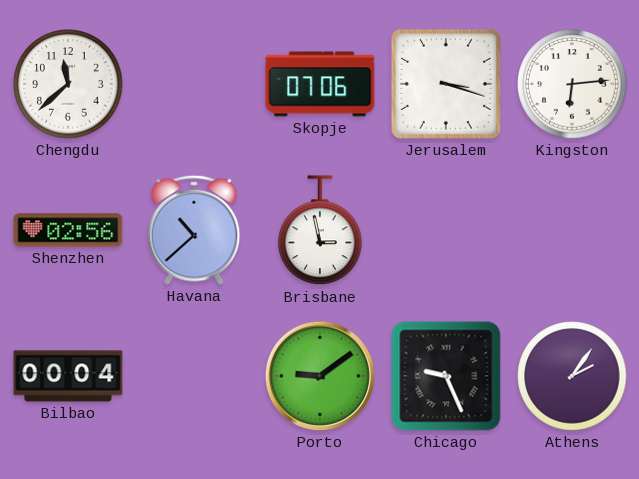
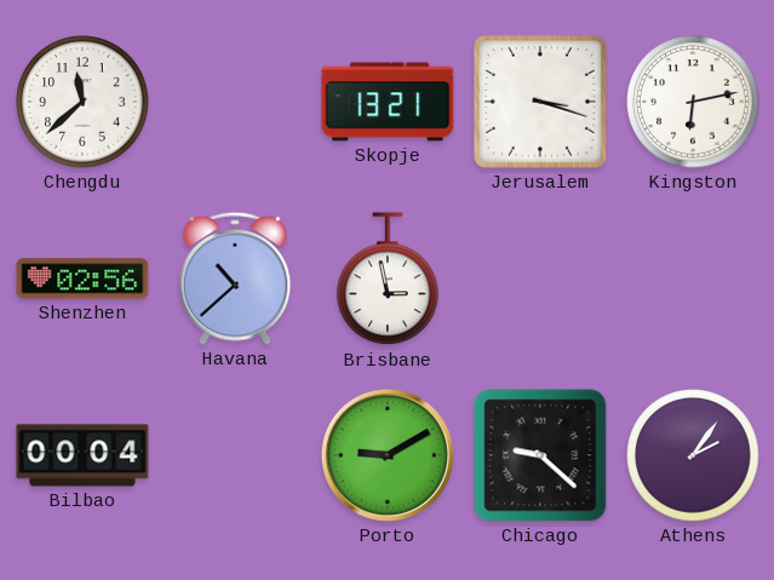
Skopje: 07:06 -> 13:21
Kingston: 6:14 -> 6:13
Porto: 9:09 -> 9:10
Chicago: 9:26 -> 9:22
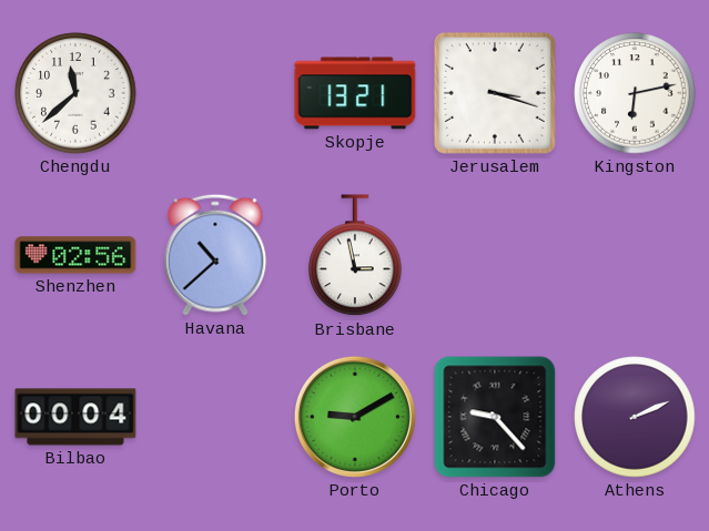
Chicago: 9:22 -> 9:23
Athens: 2:06 -> 2:11
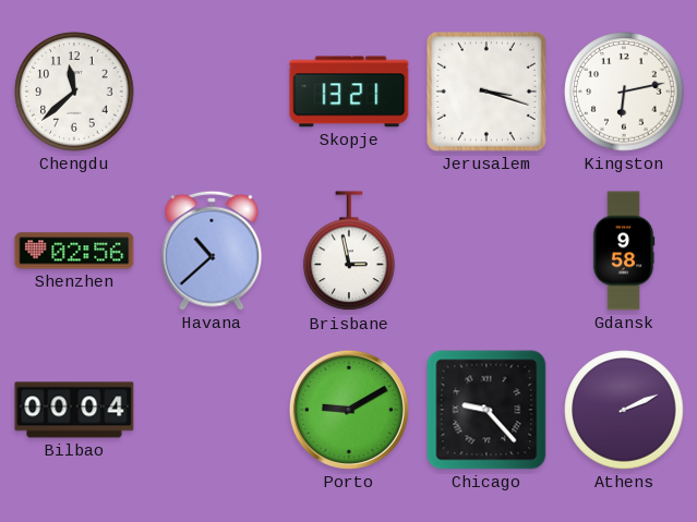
Gdansk: none -> 9:58
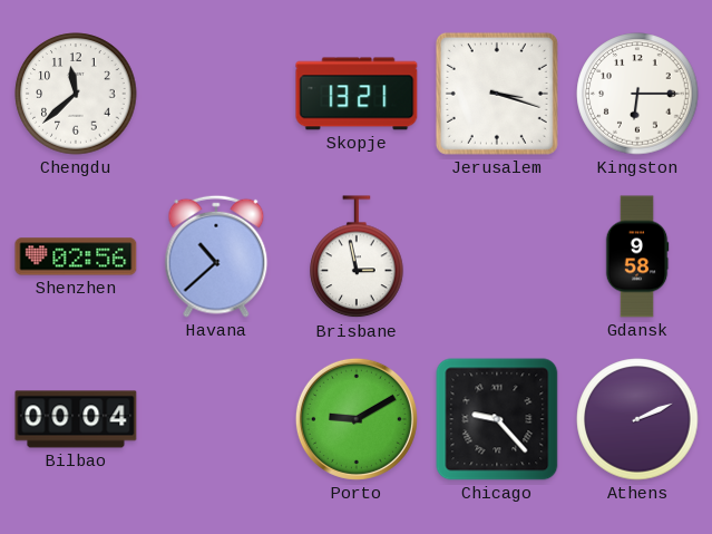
Kingston: 6:13 -> 6:15
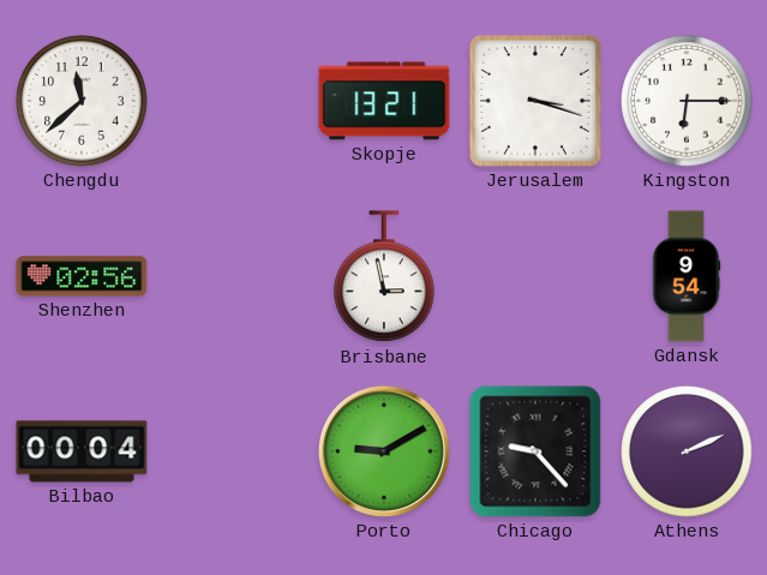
Havana: 10:38 -> none
Gdansk: 9:58 -> 9:54
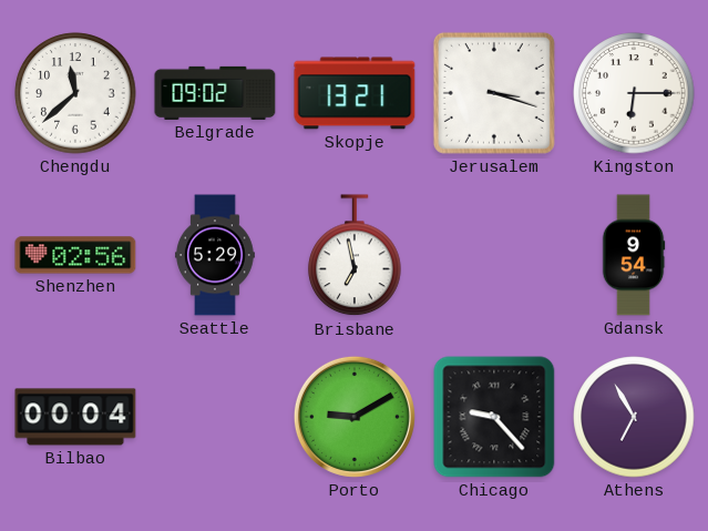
Belgrade: none -> 09:02
Seattle: none -> 5:29
Brisbane: 2:58 -> 6:58
Athens: 2:11 -> 6:55
